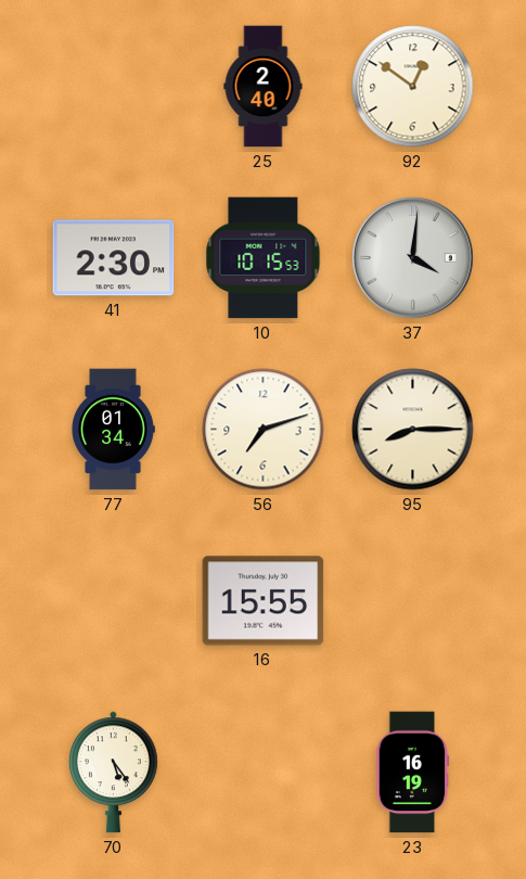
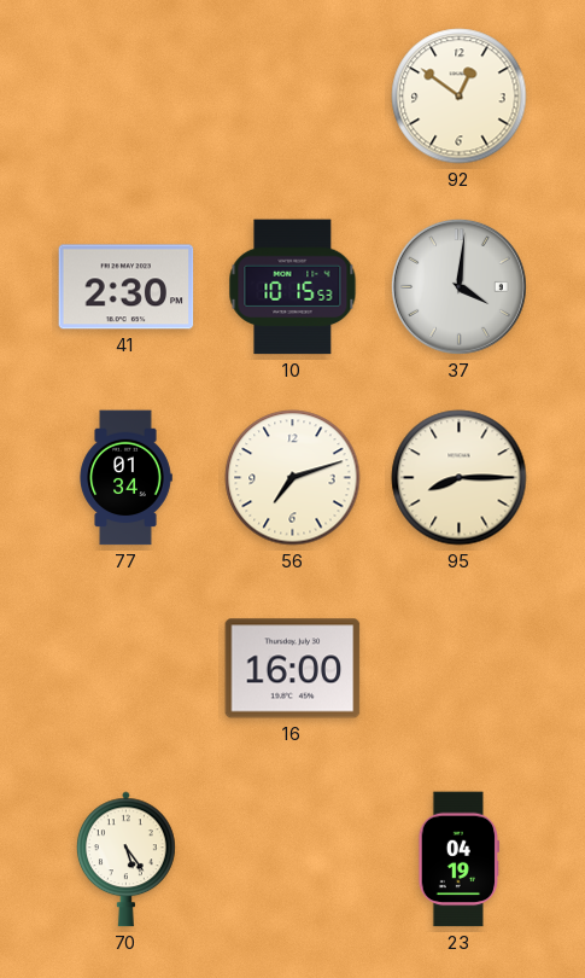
25: 2:40 -> none
16: 15:55 -> 16:00
23: 16:19 -> 04:19
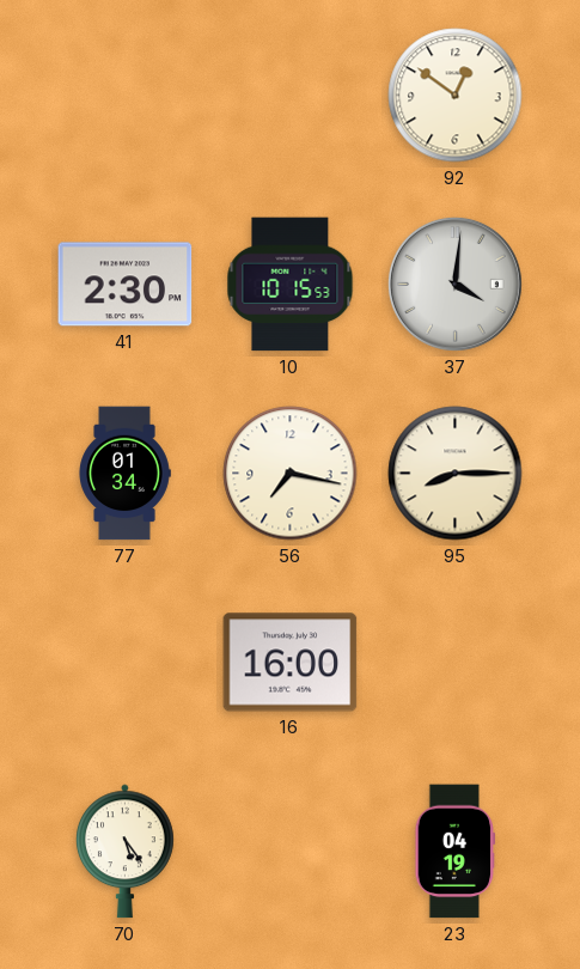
56: 7:12 -> 7:17
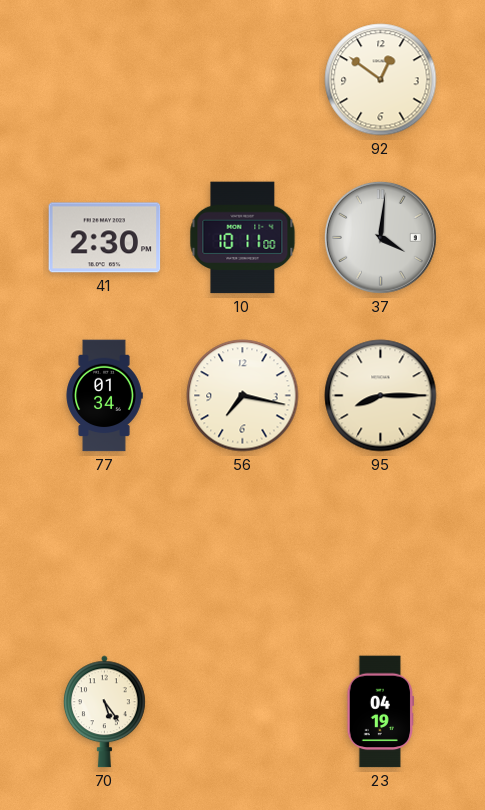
10: 10:15 -> 10:11
16: 16:00 -> none
